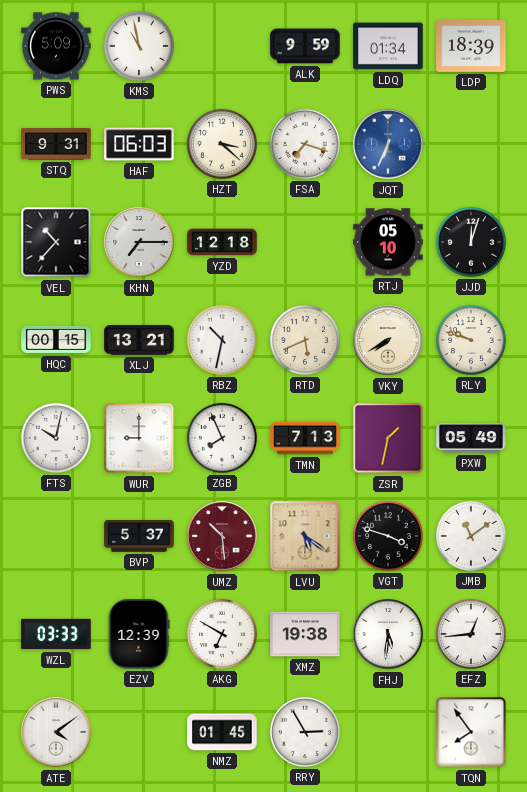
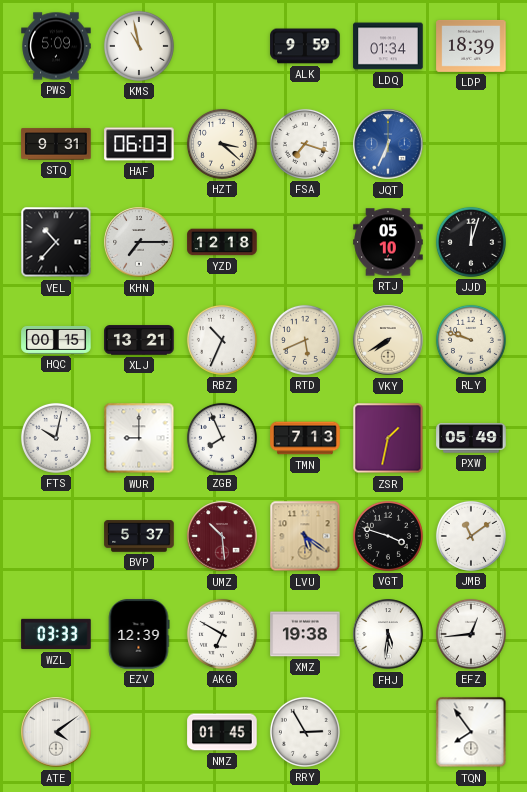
RBZ: 10:32 -> 10:34
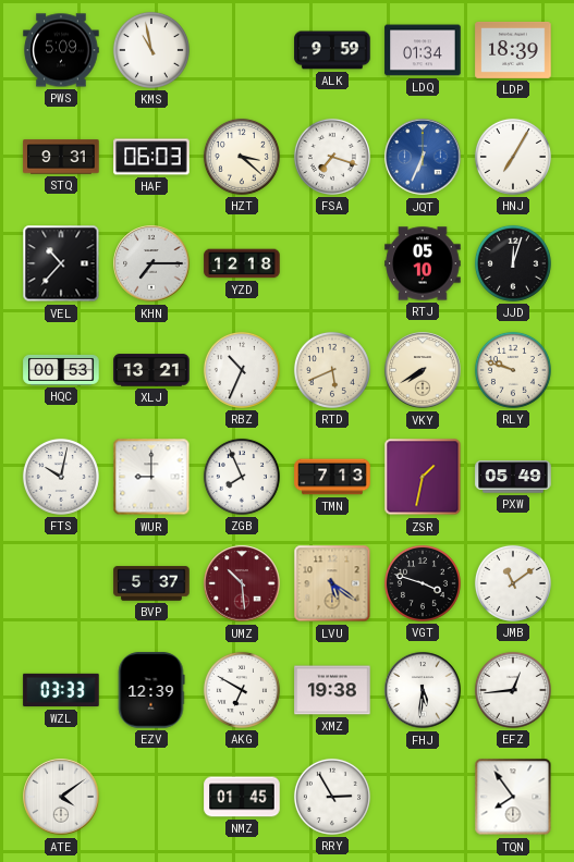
HNJ: none -> 7:05
HQC: 00:15 -> 00:53
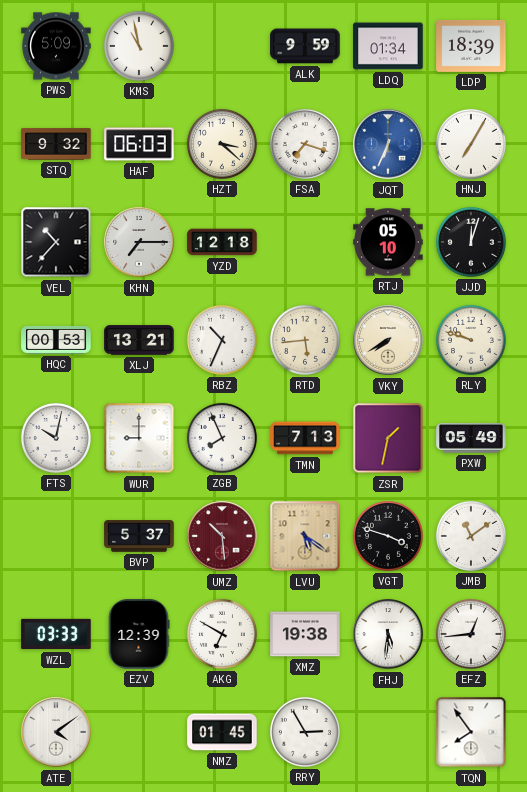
STQ: 9:31 -> 9:32
RTD: 5:41 -> 5:44
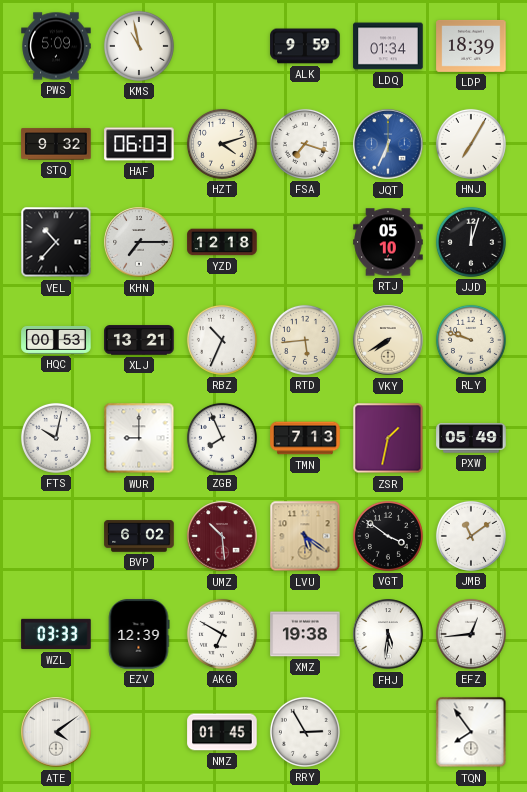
HZT: 3:22 -> 4:12
BVP: 5:37 -> 6:02
VGT: 3:48 -> 3:51
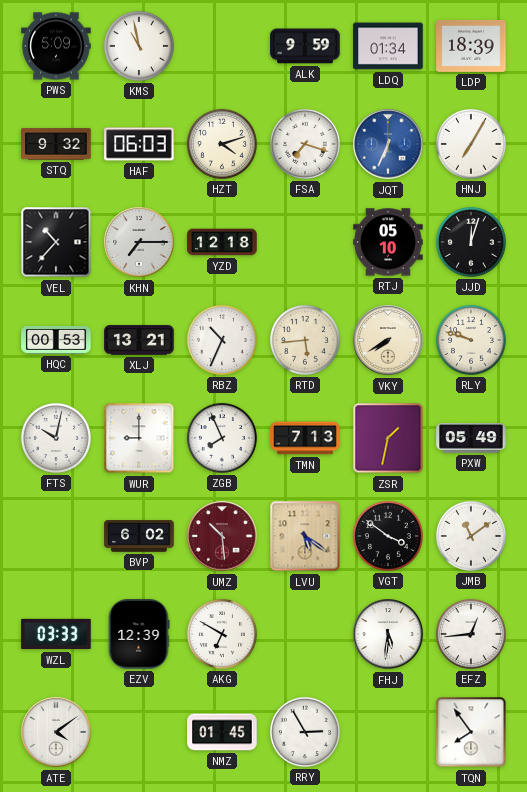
XMZ: 19:38 -> none
